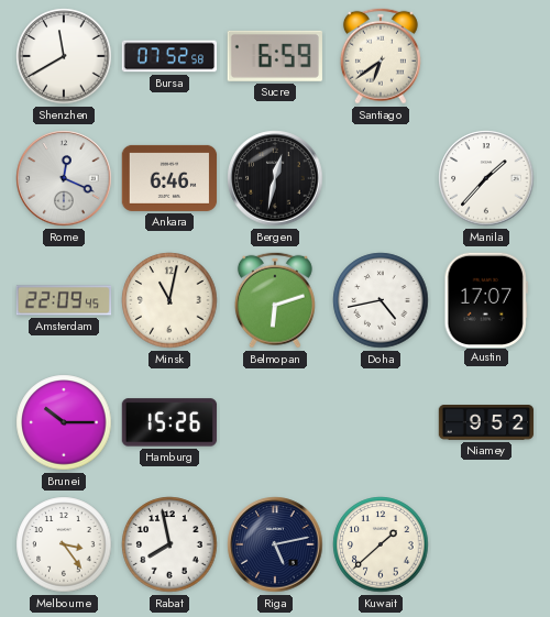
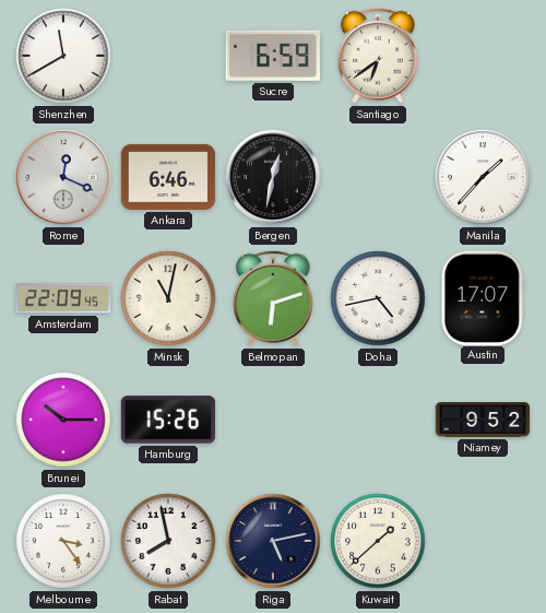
Bursa: 07:52 -> none
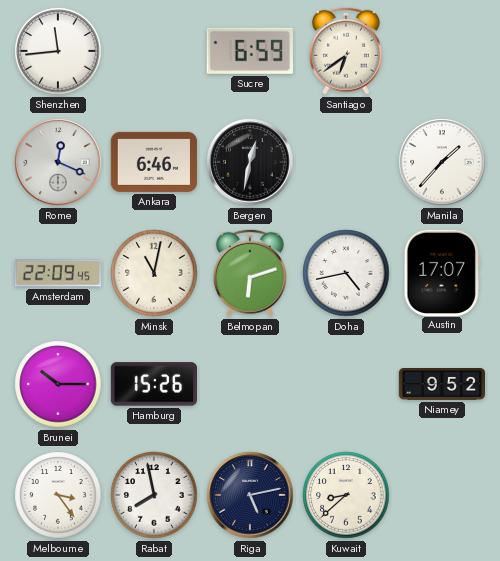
Shenzhen: 11:40 -> 11:44
Kuwait: 1:38 -> 8:38
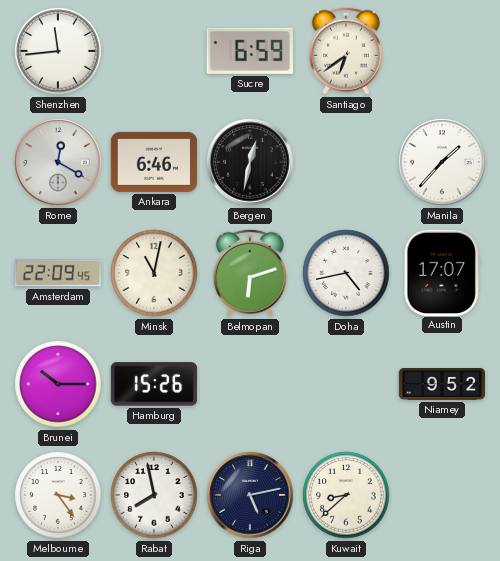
Rome: 12:19 -> 12:20
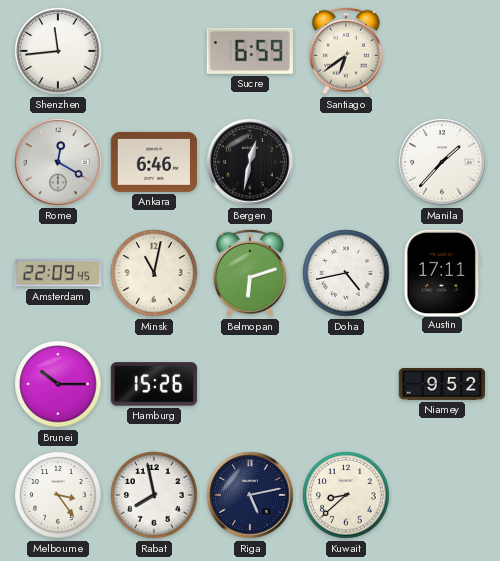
Austin: 17:07 -> 17:11
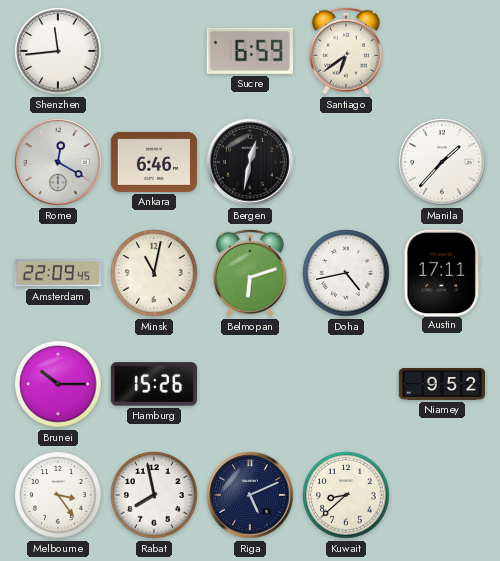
Riga: 5:13 -> 5:11
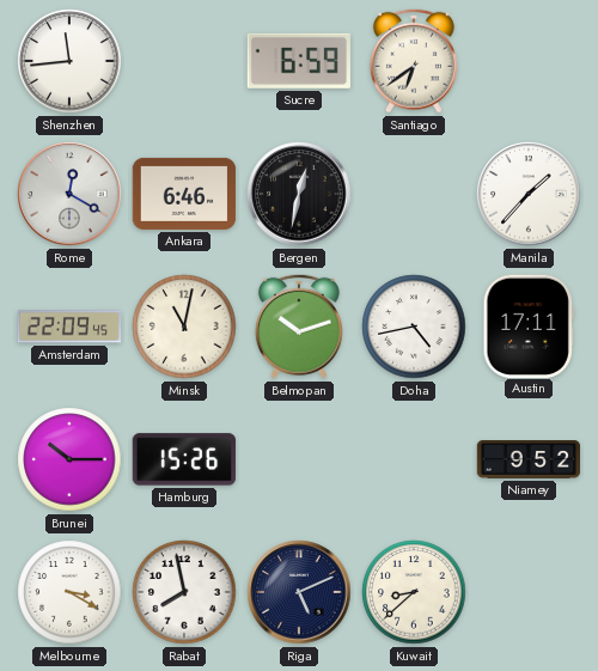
Belmopan: 6:12 -> 10:12
Melbourne: 3:24 -> 3:20
